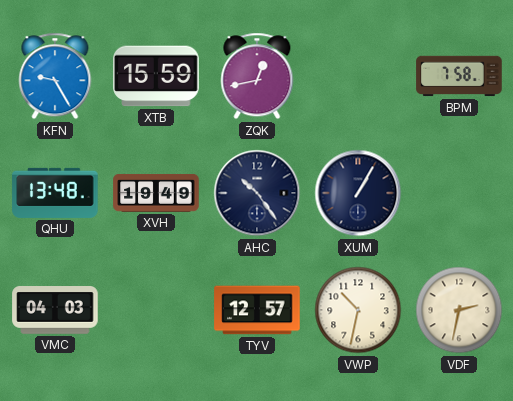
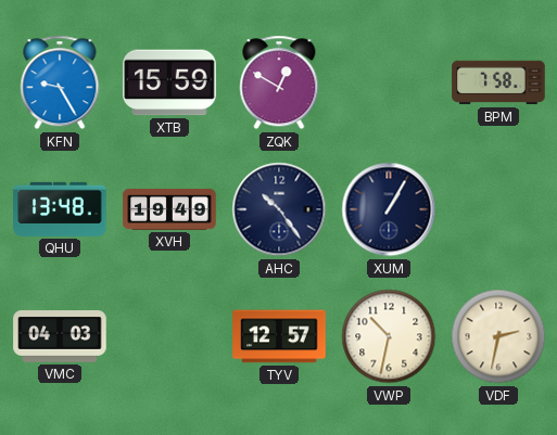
ZQK: 12:43 -> 12:50
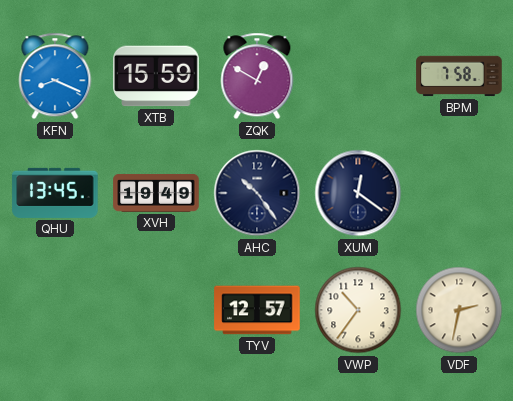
KFN: 9:25 -> 8:19
QHU: 13:48 -> 13:45
XUM: 1:05 -> 12:21
VMC: 04:03 -> none
VWP: 10:32 -> 10:36
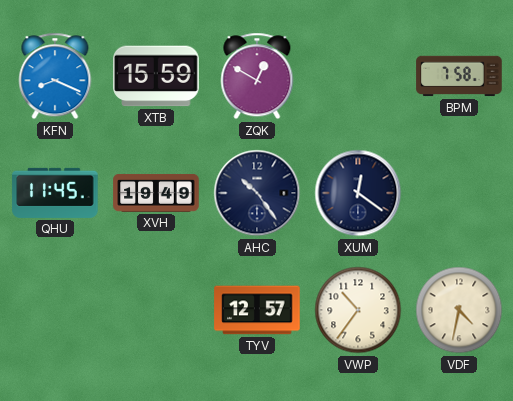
QHU: 13:45 -> 11:45
VDF: 2:32 -> 4:32
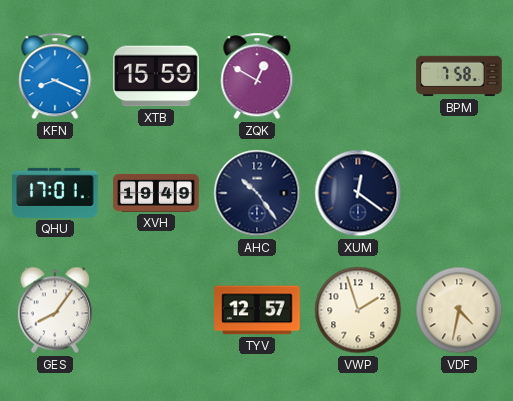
QHU: 11:45 -> 17:01
GES: none -> 8:06
VWP: 10:36 -> 1:57
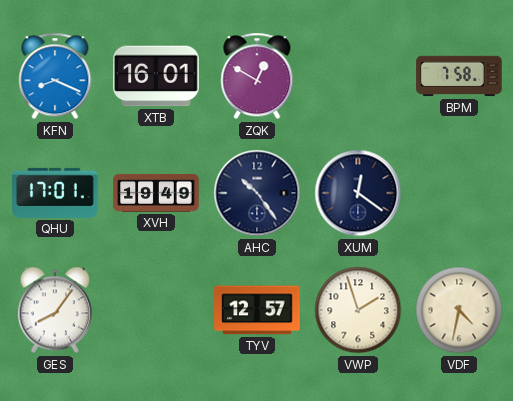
XTB: 15:59 -> 16:01
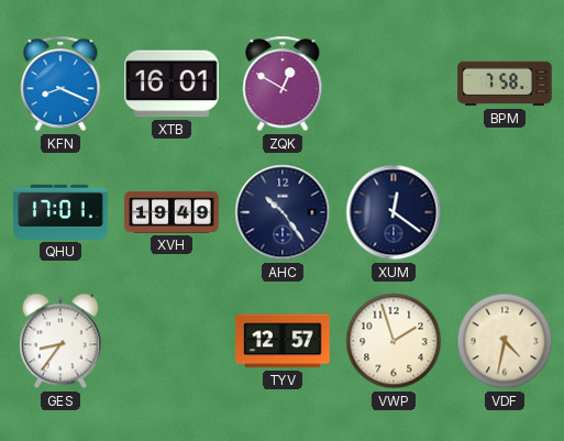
GES: 8:06 -> 8:36
